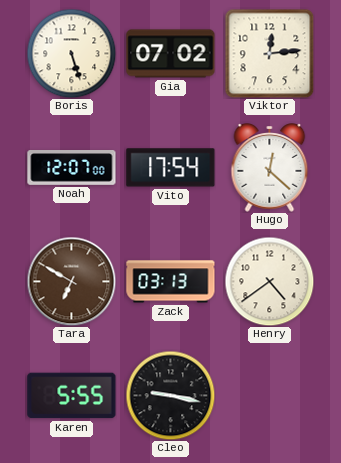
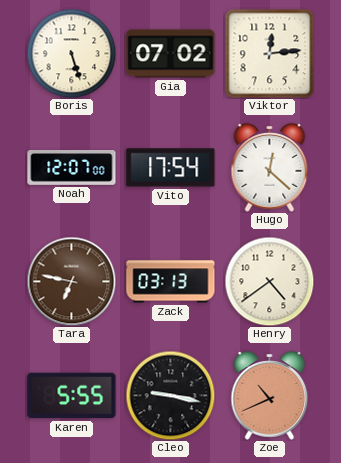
Tara: 6:50 -> 6:47
Zoe: none -> 10:41
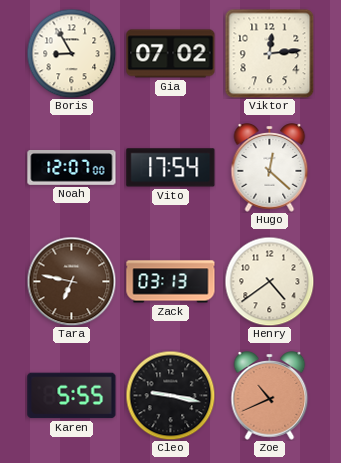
Boris: 5:27 -> 8:55
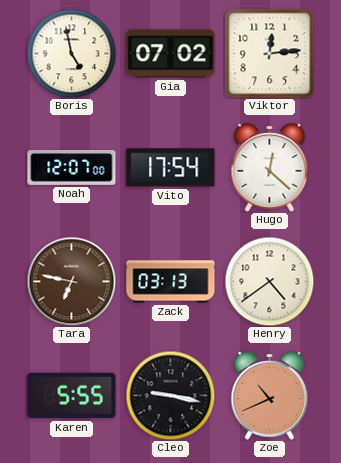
Boris: 8:55 -> 4:58
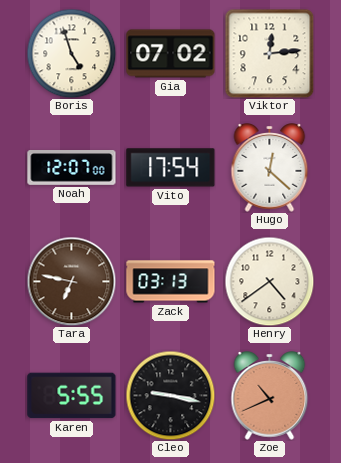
Boris: 4:58 -> 4:57
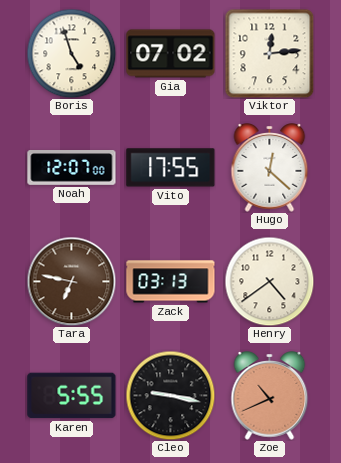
Vito: 17:54 -> 17:55
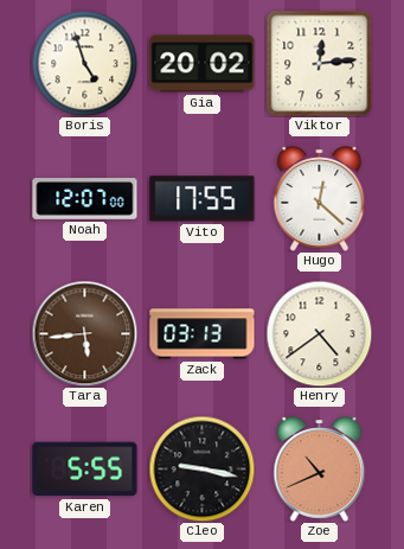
Gia: 07:02 -> 20:02
Tara: 6:47 -> 5:44
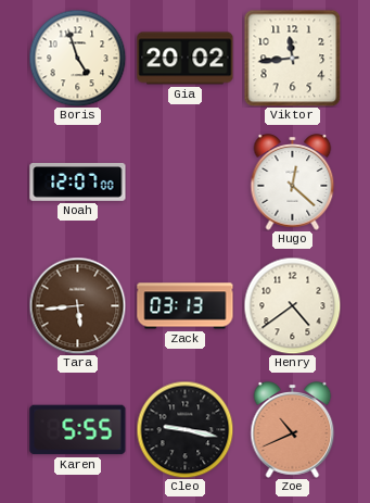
Viktor: 12:14 -> 11:44
Vito: 17:55 -> none
